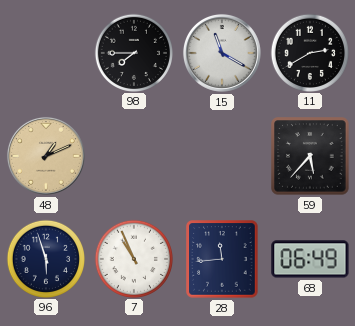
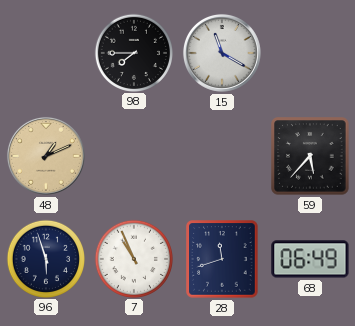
11: 2:40 -> none
28: 11:44 -> 11:42
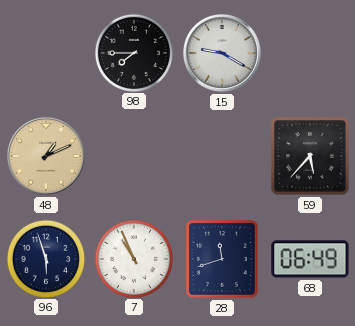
15: 11:20 -> 9:20
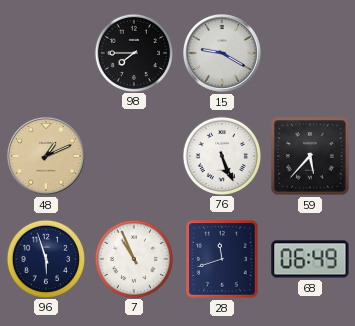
76: none -> 5:26
